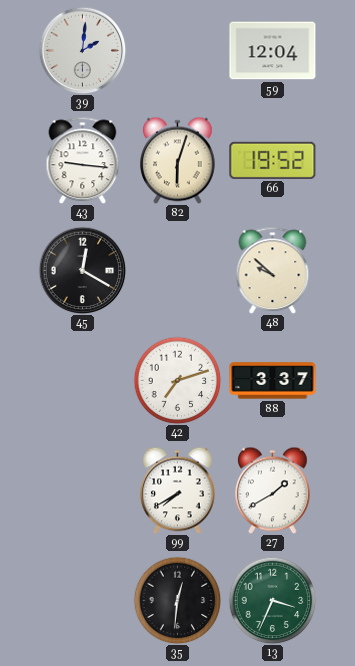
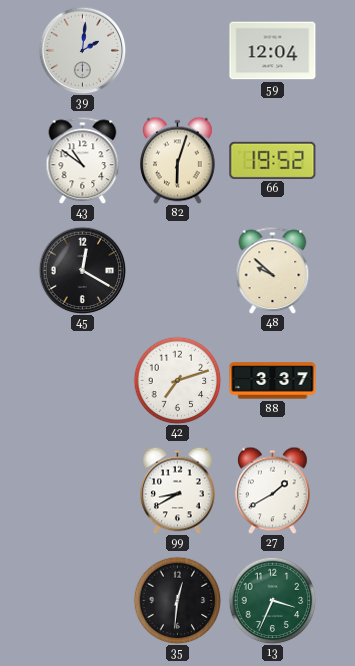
43: 9:16 -> 10:51
99: 7:40 -> 8:40
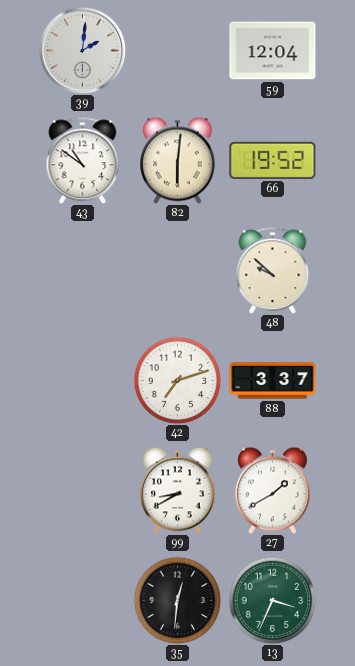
82: 6:03 -> 6:01
45: 12:20 -> none
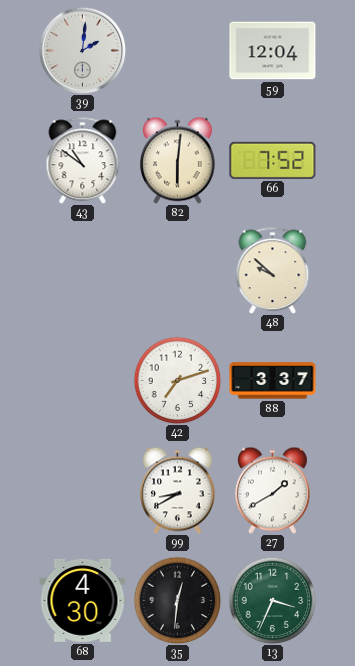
66: 19:52 -> 7:52
68: none -> 4:30
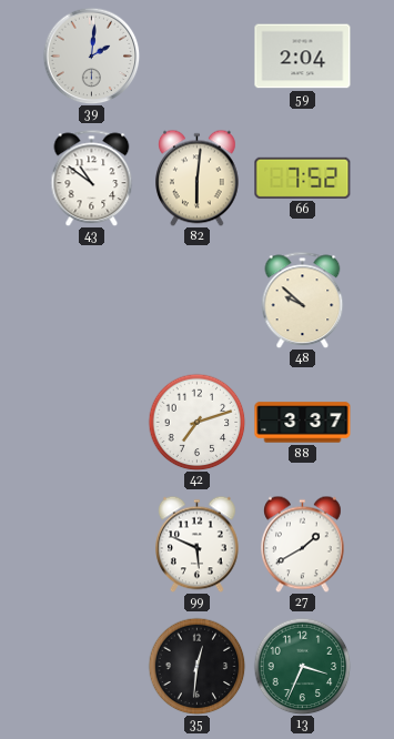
59: 12:04 -> 2:04
99: 8:40 -> 5:49
68: 4:30 -> none
